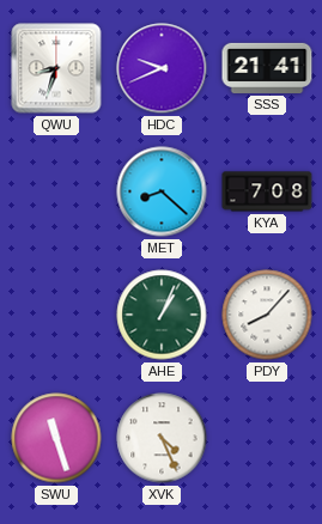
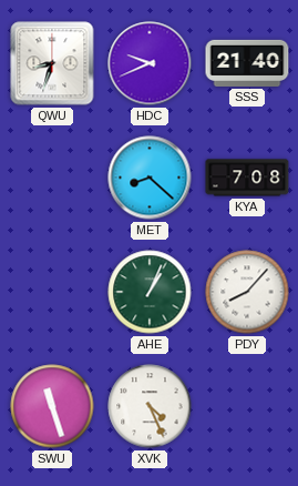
SSS: 21:41 -> 21:40
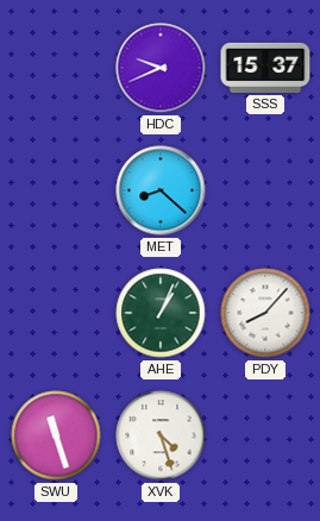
QWU: 8:33 -> none
SSS: 21:40 -> 15:37
KYA: 7:08 -> none
XVK: 4:26 -> 4:27
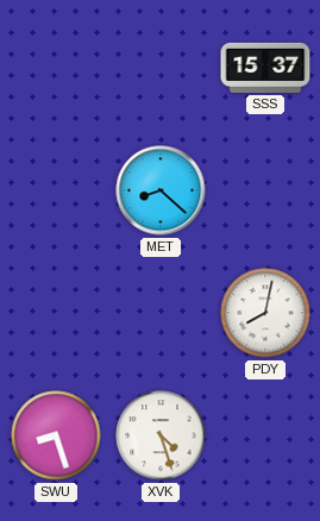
HDC: 9:41 -> none
AHE: 1:04 -> none
PDY: 8:07 -> 8:02
SWU: 11:27 -> 8:27
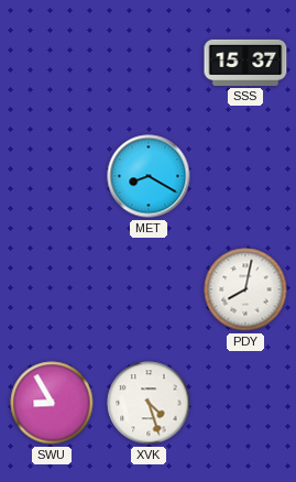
MET: 8:22 -> 8:20
SWU: 8:27 -> 8:55
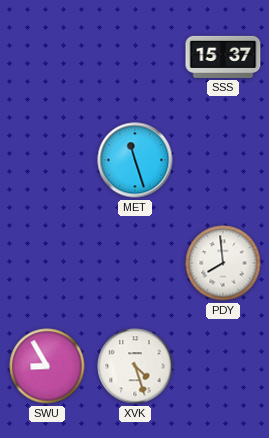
MET: 8:20 -> 11:27
PDY: 8:02 -> 7:59
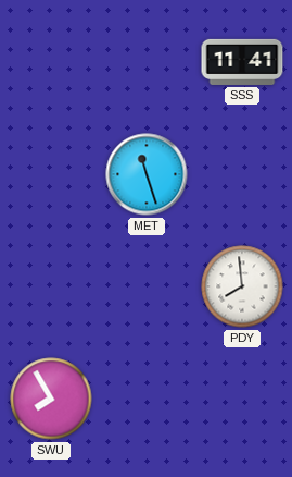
SSS: 15:37 -> 11:41
SWU: 8:55 -> 7:55
XVK: 4:27 -> none
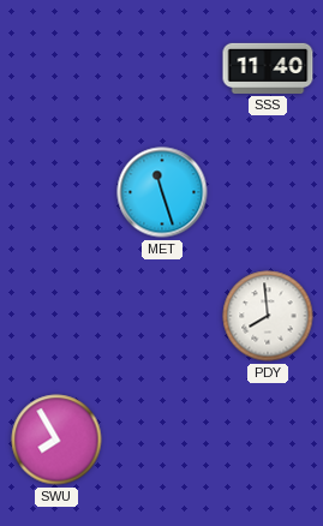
SSS: 11:41 -> 11:40
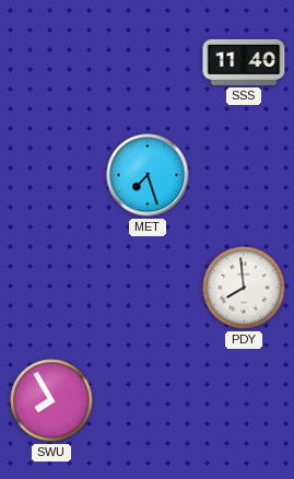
MET: 11:27 -> 7:27
